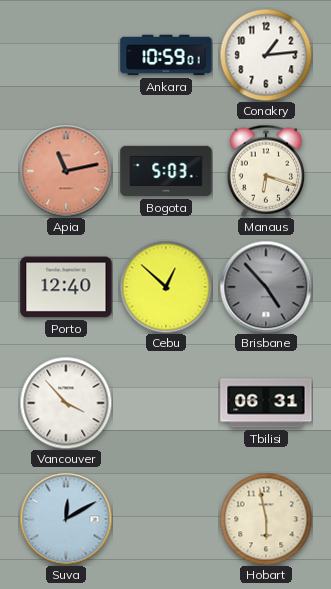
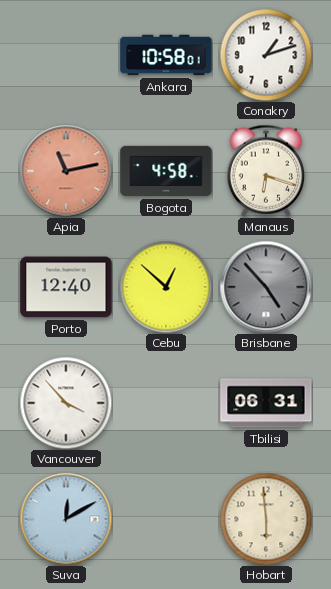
Ankara: 10:59 -> 10:58
Conakry: 1:14 -> 1:12
Bogota: 5:03 -> 4:58
Hobart: 5:58 -> 5:59
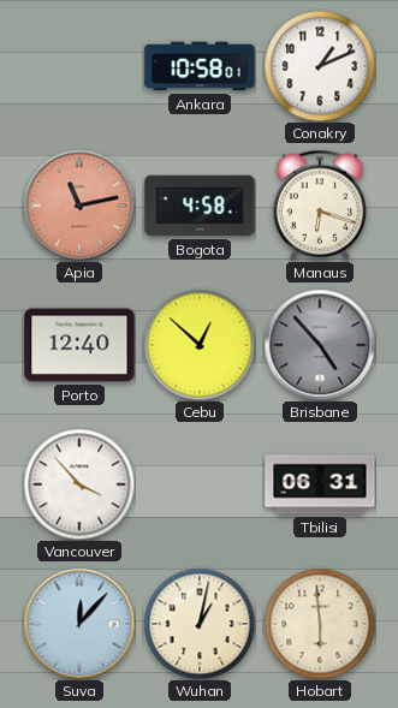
Conakry: 1:12 -> 1:11
Suva: 12:10 -> 12:07
Wuhan: none -> 1:02
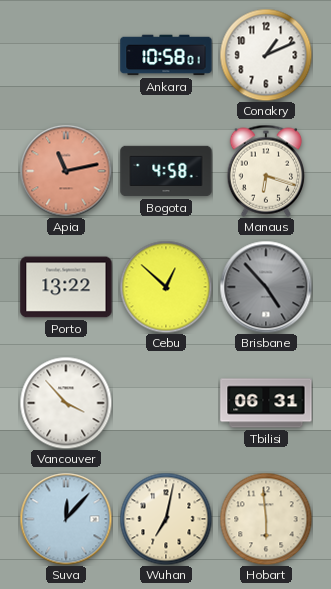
Porto: 12:40 -> 13:22
Wuhan: 1:02 -> 7:02
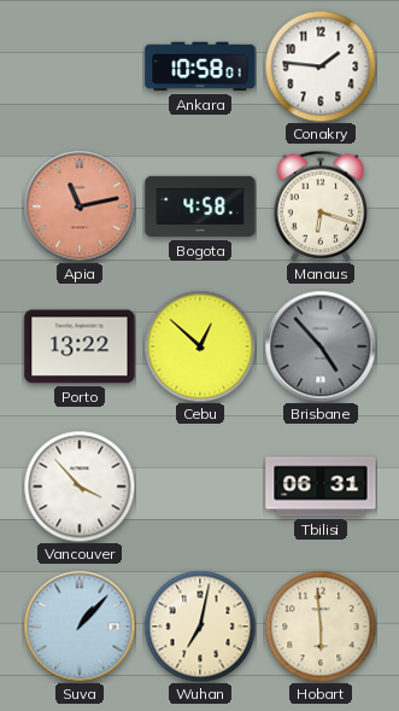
Conakry: 1:11 -> 1:46
Suva: 12:07 -> 1:07
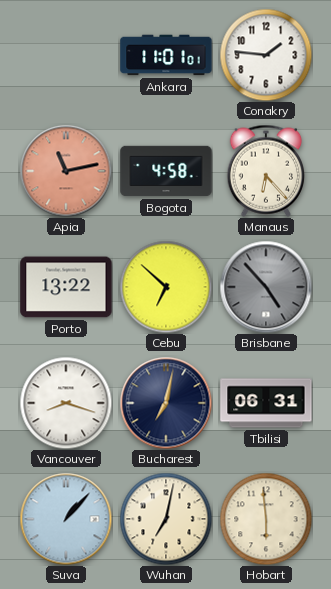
Ankara: 10:58 -> 11:01
Manaus: 6:18 -> 6:23
Cebu: 12:52 -> 6:52
Vancouver: 3:53 -> 8:18
Bucharest: none -> 7:02
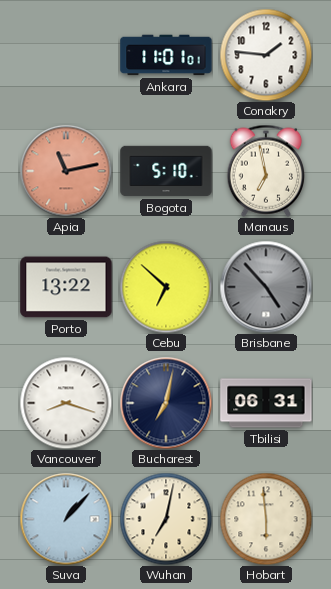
Bogota: 4:58 -> 5:10
Manaus: 6:23 -> 6:58
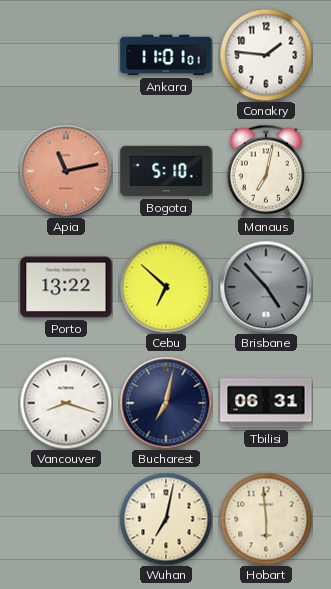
Manaus: 6:58 -> 7:02
Suva: 1:07 -> none
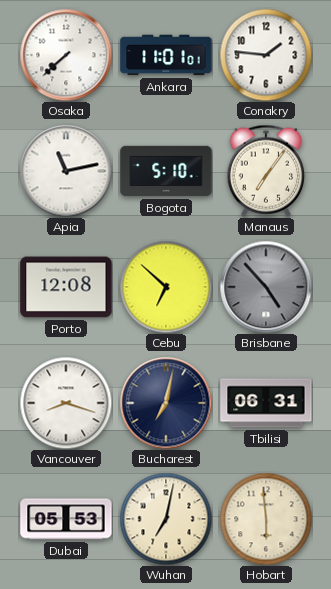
Osaka: none -> 7:38
Apia dial: salmon -> white
Manaus: 7:02 -> 7:06
Porto: 13:22 -> 12:08
Dubai: none -> 05:53
